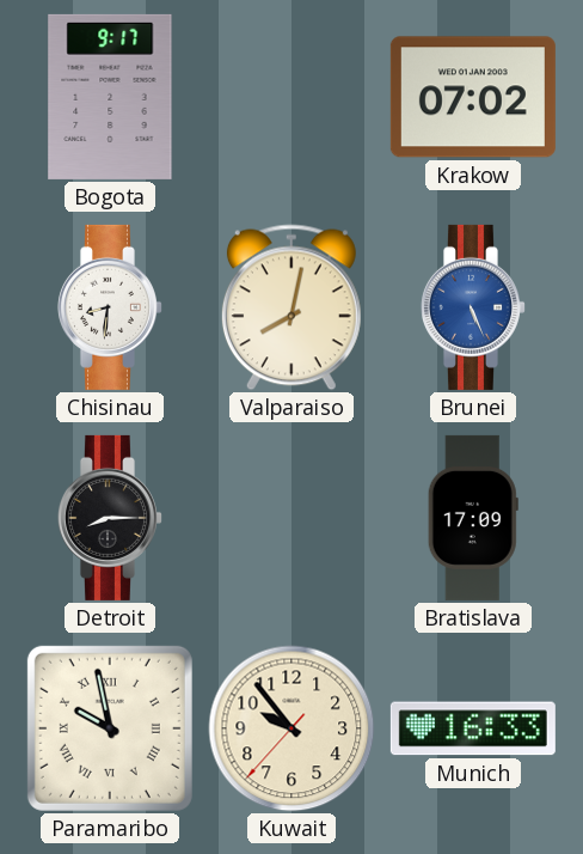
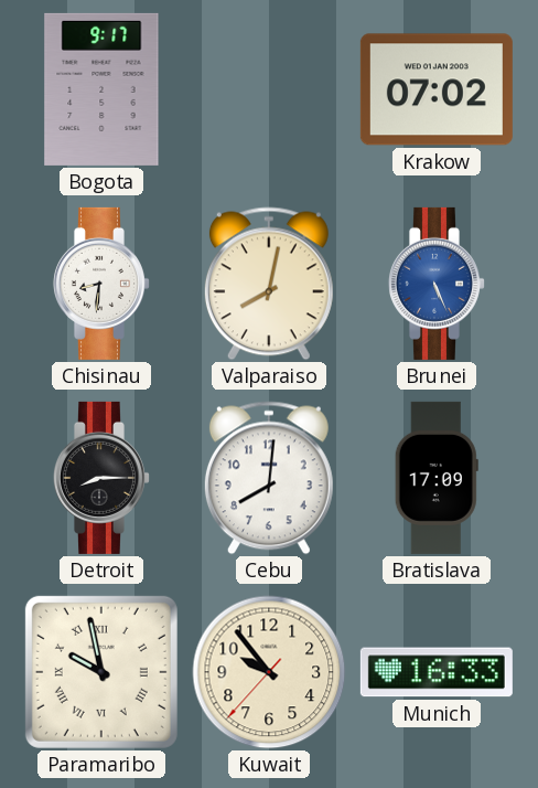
Cebu: none -> 8:01
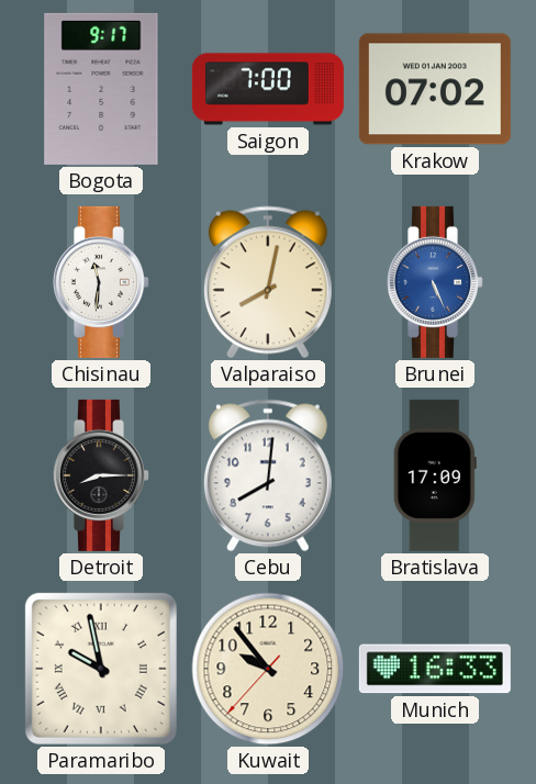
Saigon: none -> 7:00
Chisinau: 8:31 -> 11:31
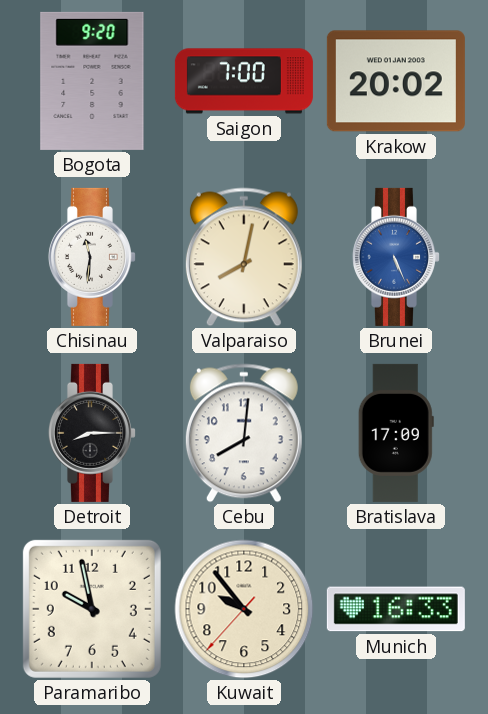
Bogota: 9:17 -> 9:20
Krakow: 07:02 -> 20:02
Paramaribo numerals: Roman -> Arabic
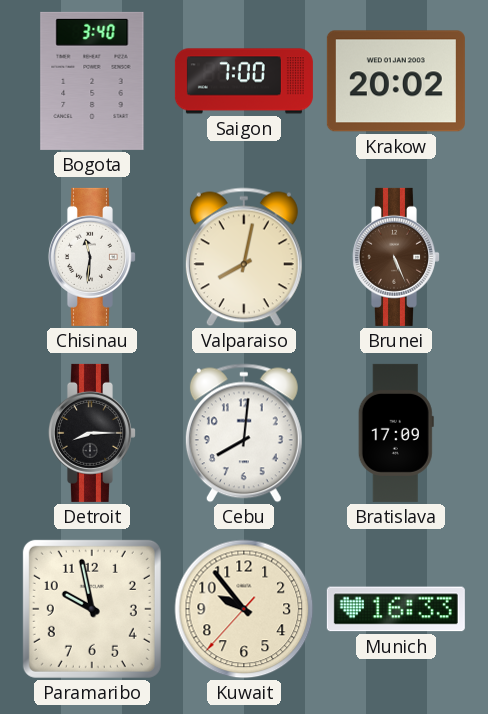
Bogota: 9:20 -> 3:40
Brunei dial: blue -> brown
